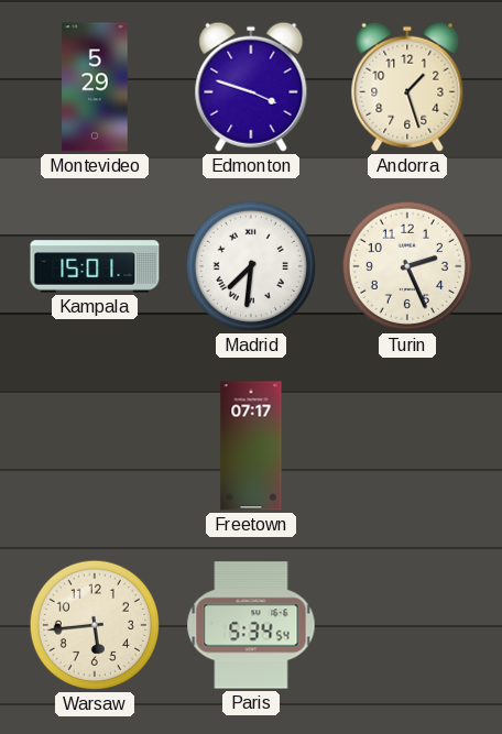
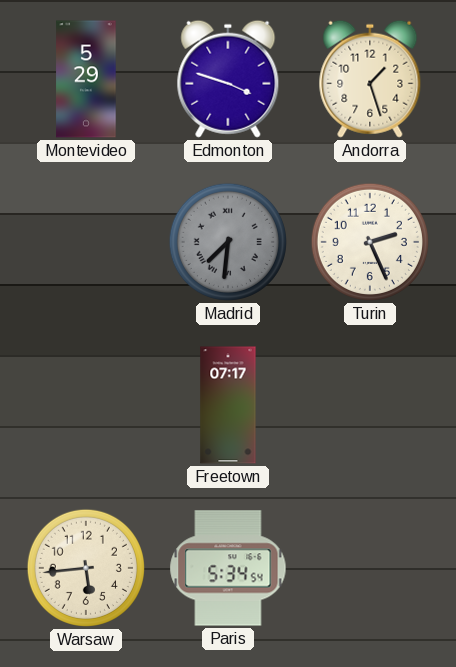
Kampala: 15:01 -> none
Madrid dial: white -> grey
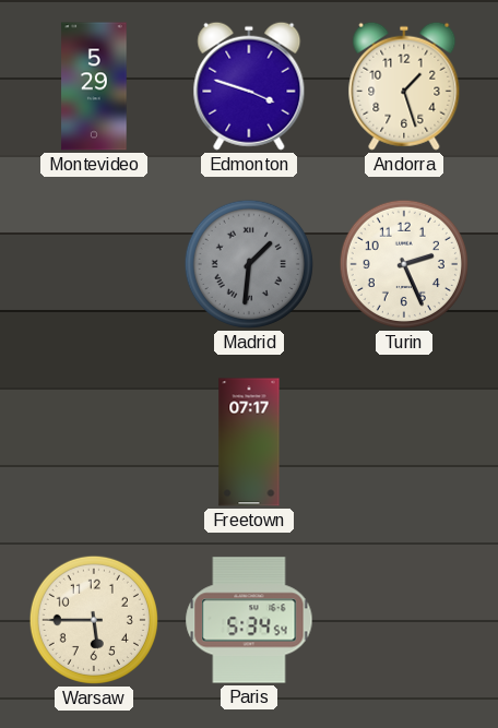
Madrid: 7:31 -> 1:31
Warsaw: 5:44 -> 5:45
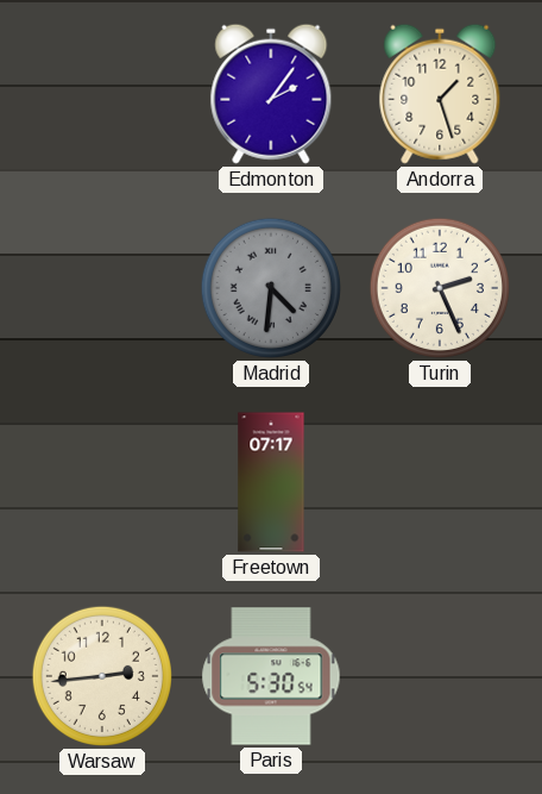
Montevideo: 5:29 -> none
Edmonton: 3:48 -> 2:06
Madrid: 1:31 -> 4:31
Warsaw: 5:45 -> 2:44
Paris: 5:34 -> 5:30
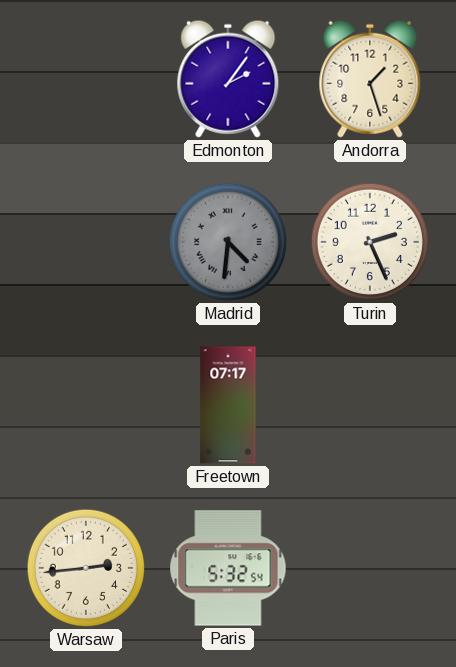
Paris: 5:30 -> 5:32
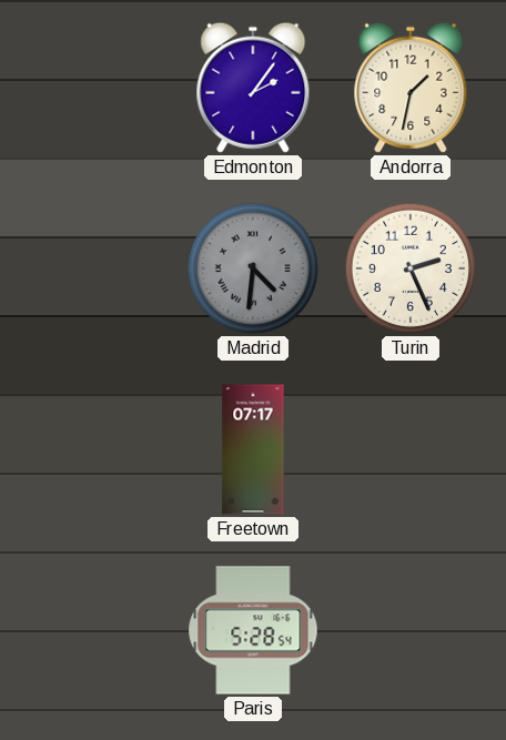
Andorra: 1:27 -> 1:32
Warsaw: 2:44 -> none
Paris: 5:32 -> 5:28
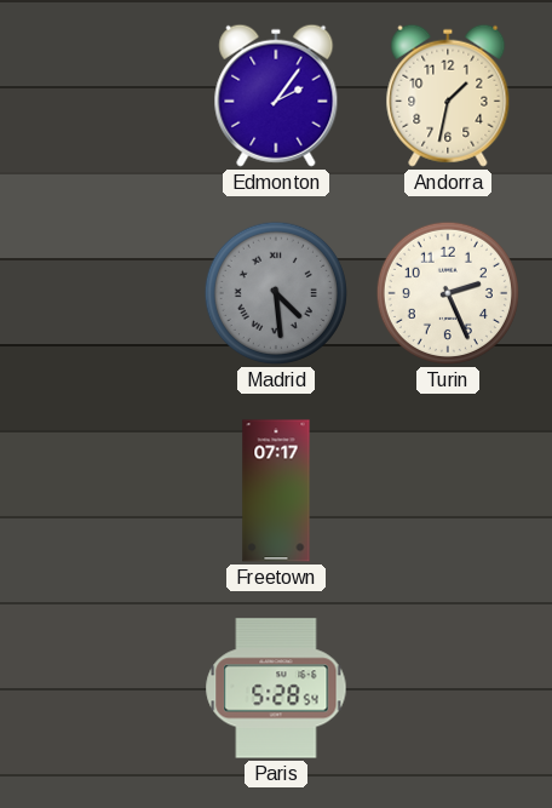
Madrid: 4:31 -> 4:29
